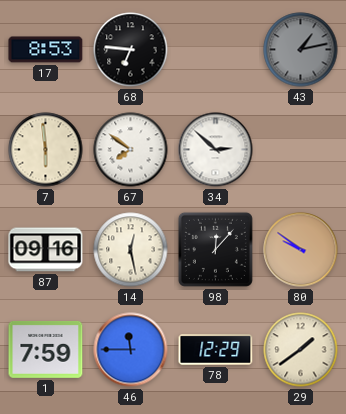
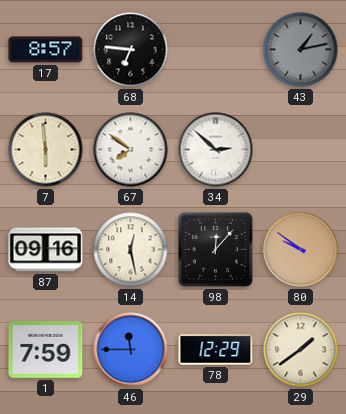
17: 8:53 -> 8:57
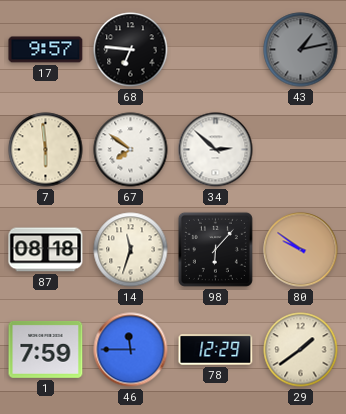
17: 8:57 -> 9:57
87: 09:16 -> 08:18
14: 12:28 -> 11:33
98: 12:07 -> 6:07
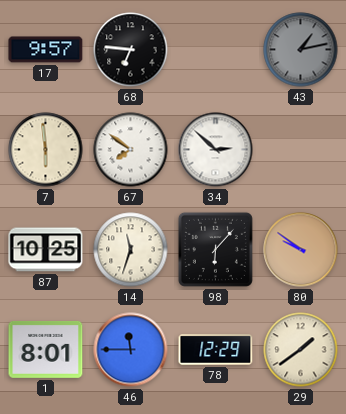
87: 08:18 -> 10:25
1: 7:59 -> 8:01
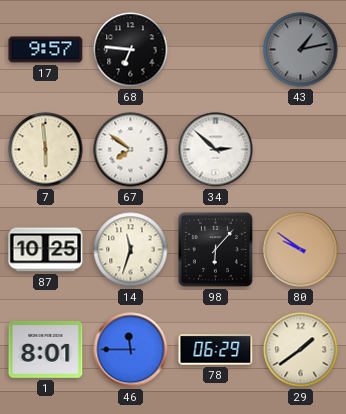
78: 12:29 -> 06:29
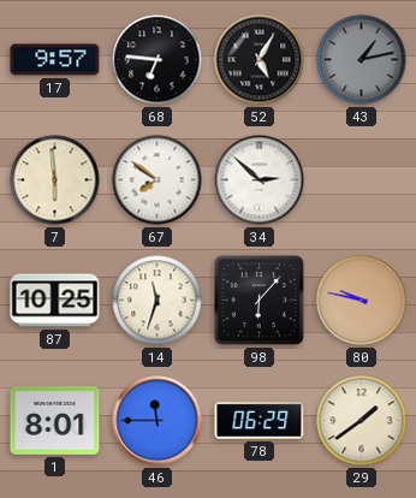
52: none -> 5:05
80: 9:51 -> 9:47
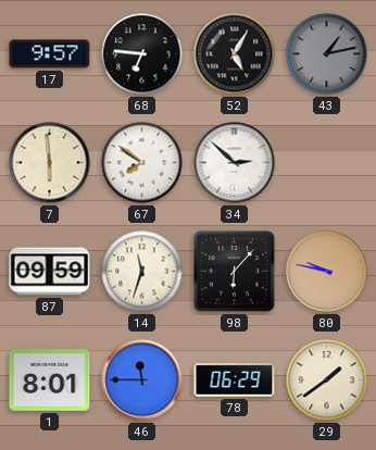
87: 10:25 -> 09:59
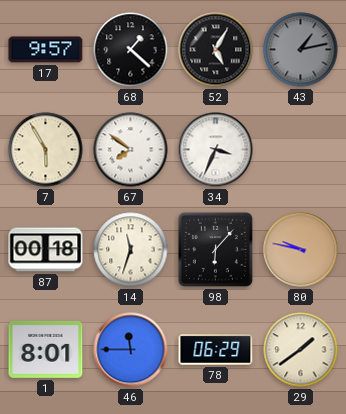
68: 6:46 -> 1:22
7: 5:59 -> 5:55
34: 2:52 -> 3:34
87: 09:59 -> 00:18
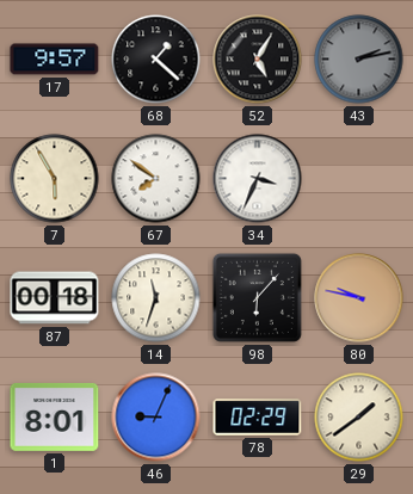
43: 1:13 -> 2:13
46: 11:45 -> 9:04
78: 06:29 -> 02:29
